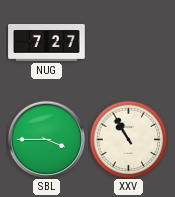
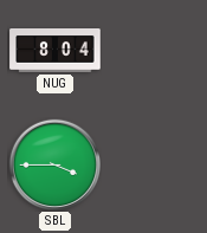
NUG: 7:27 -> 8:04
XXV: 10:55 -> none
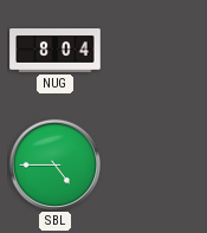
SBL: 3:45 -> 4:45
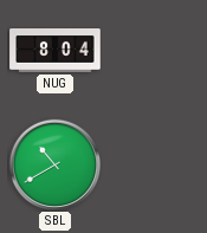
SBL: 4:45 -> 10:40
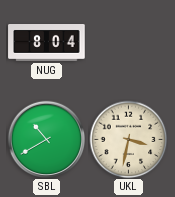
UKL: none -> 3:32
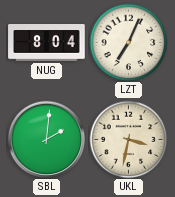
LZT: none -> 7:04
SBL: 10:40 -> 2:01
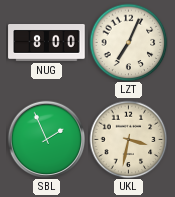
NUG: 8:04 -> 8:00
SBL: 2:01 -> 1:56
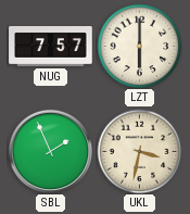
NUG: 8:00 -> 7:57
LZT: 7:04 -> 6:00
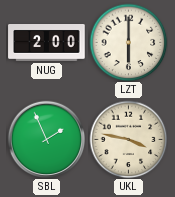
NUG: 7:57 -> 2:00
UKL: 3:32 -> 3:47
